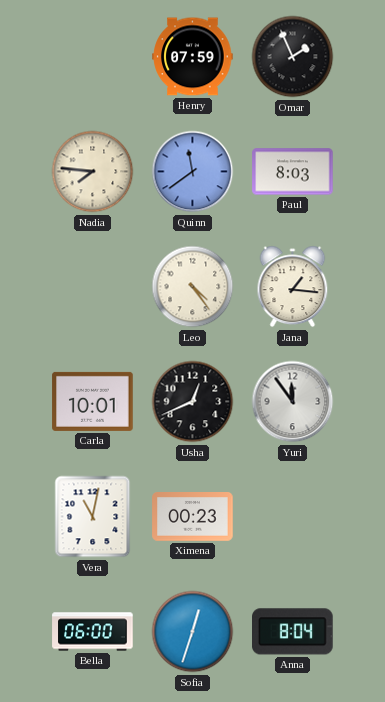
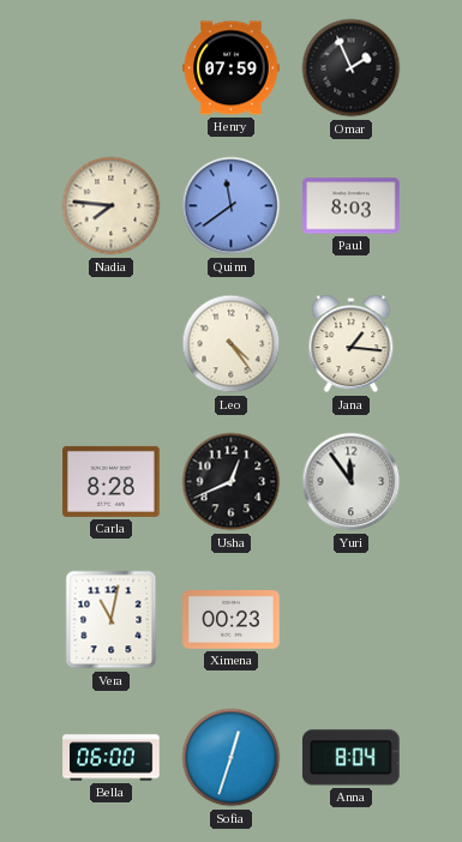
Carla: 10:01 -> 8:28
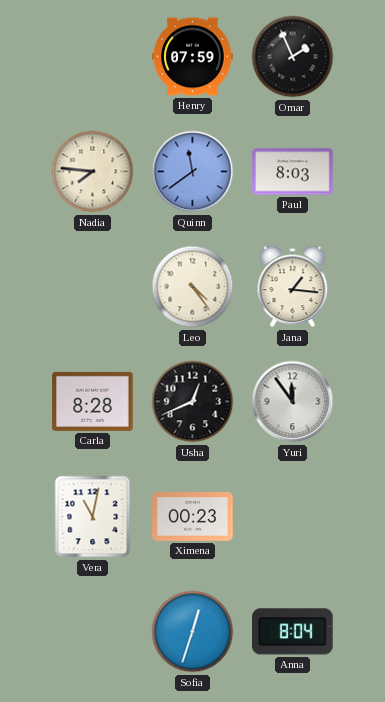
Bella: 06:00 -> none
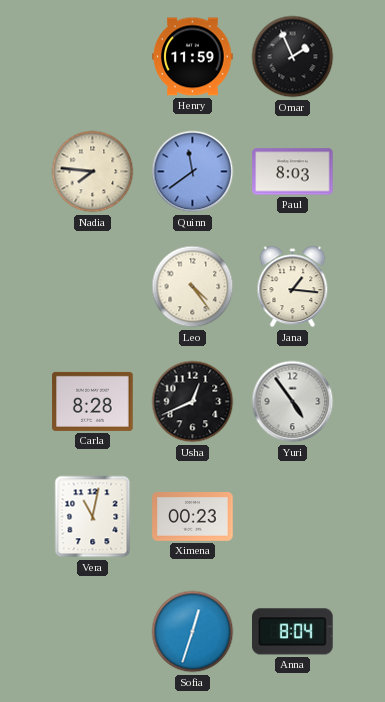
Henry: 07:59 -> 11:59
Yuri: 11:54 -> 4:54
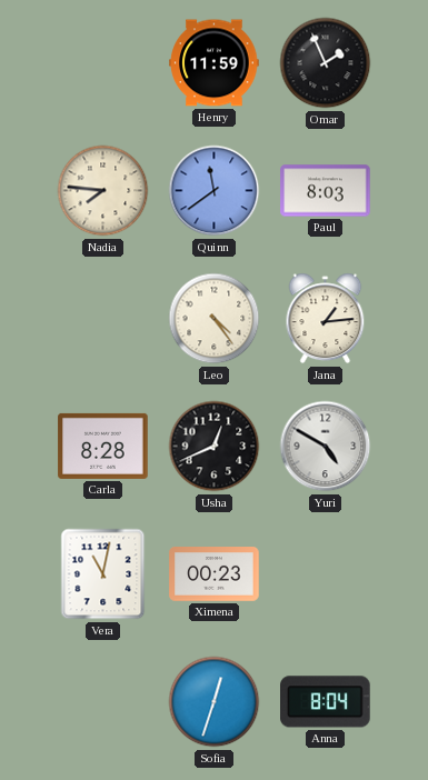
Jana: 1:16 -> 1:14
Yuri: 4:54 -> 4:50
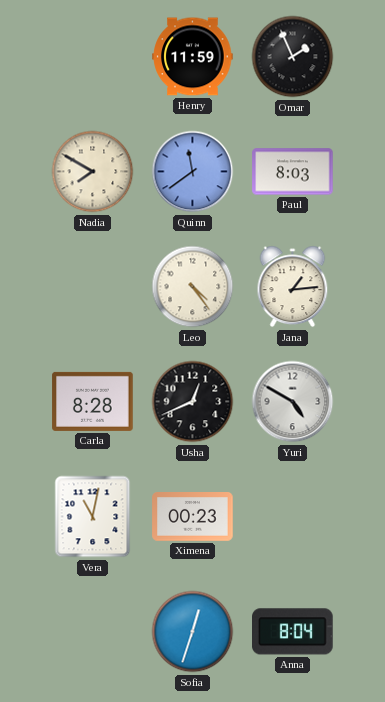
Nadia: 7:46 -> 7:50
